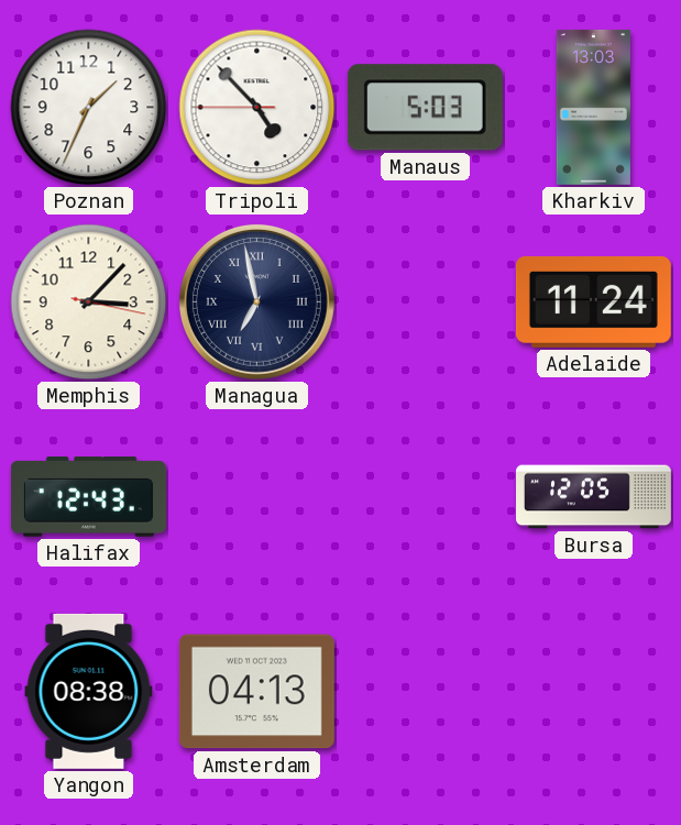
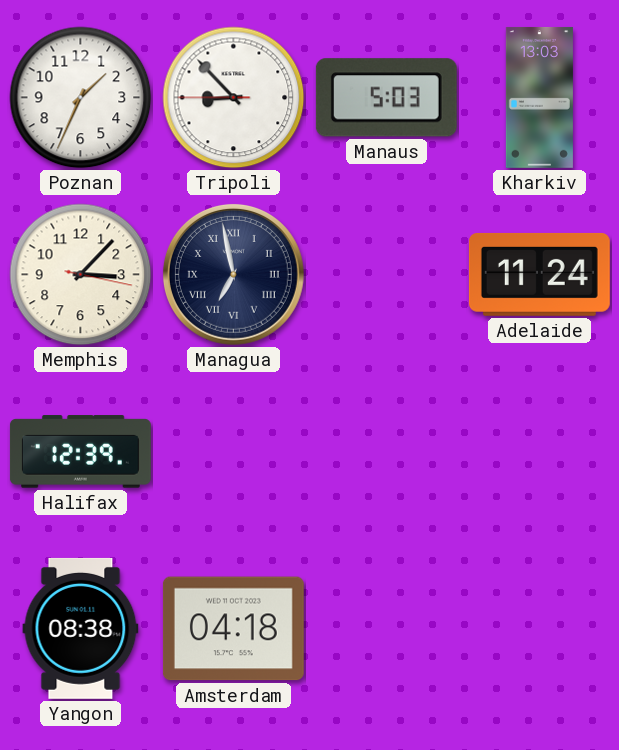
Tripoli: 4:52 -> 8:52
Halifax: 12:43 -> 12:39
Bursa: 12:05 -> none
Amsterdam: 04:13 -> 04:18
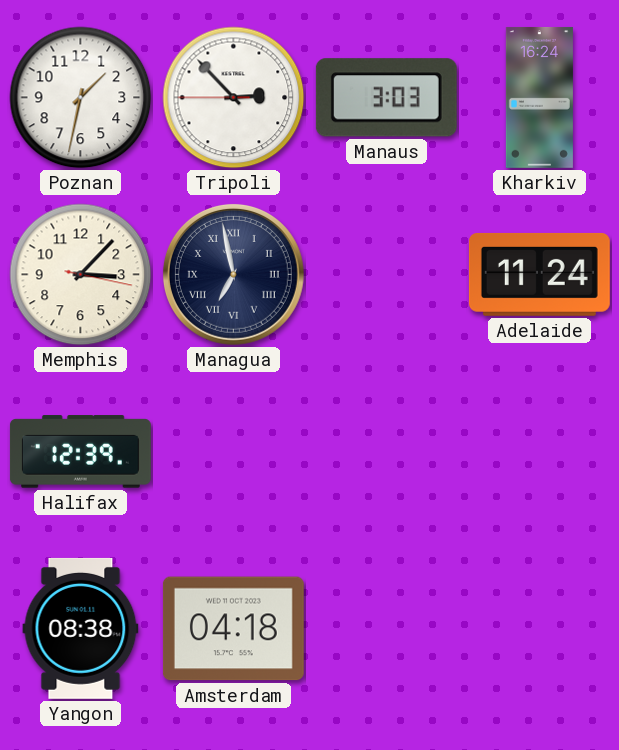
Poznan: 1:34 -> 1:32
Tripoli: 8:52 -> 2:52
Manaus: 5:03 -> 3:03
Kharkiv: 13:03 -> 16:24
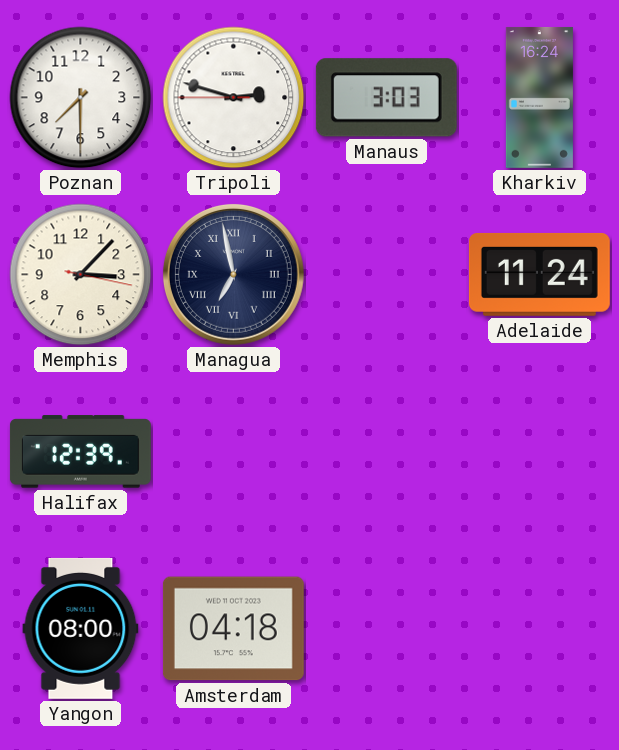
Poznan: 1:32 -> 7:30
Tripoli: 2:52 -> 2:47
Yangon: 08:38 -> 08:00
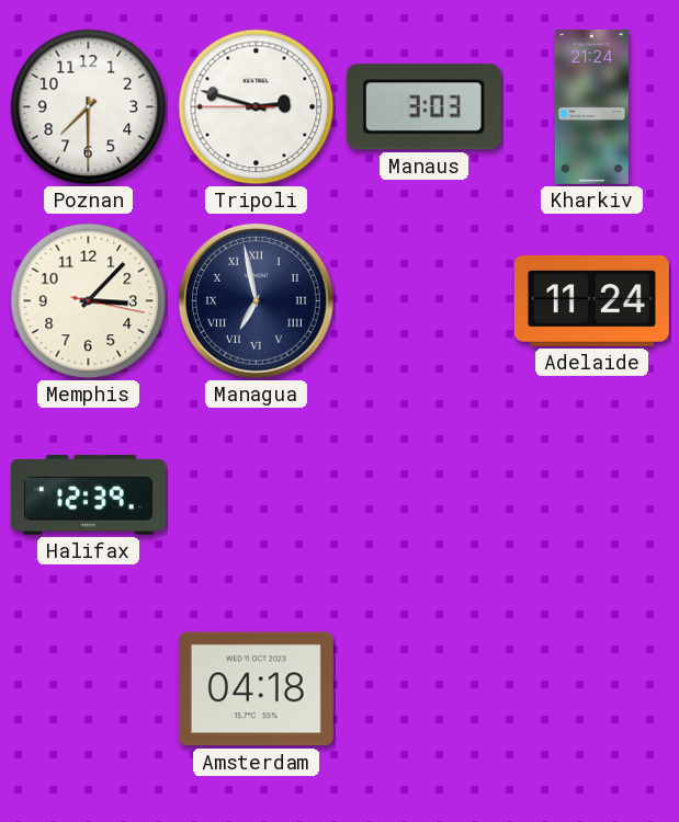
Kharkiv: 16:24 -> 21:24
Yangon: 08:00 -> none
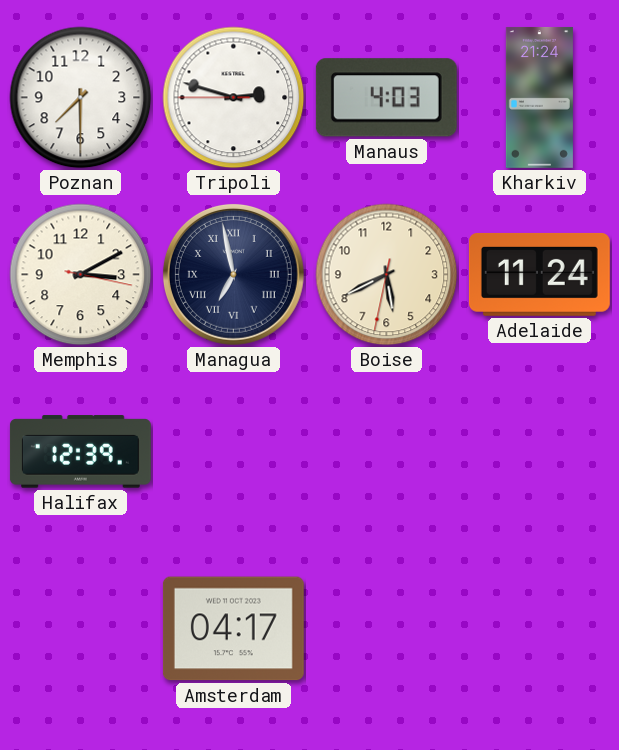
Manaus: 3:03 -> 4:03
Memphis: 3:07 -> 3:10
Boise: none -> 5:40
Amsterdam: 04:18 -> 04:17
